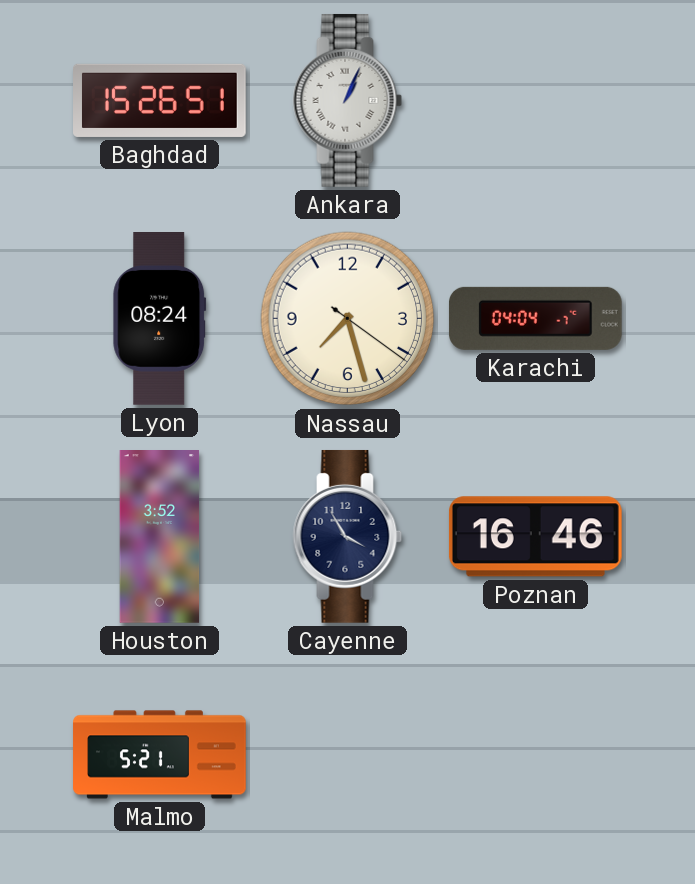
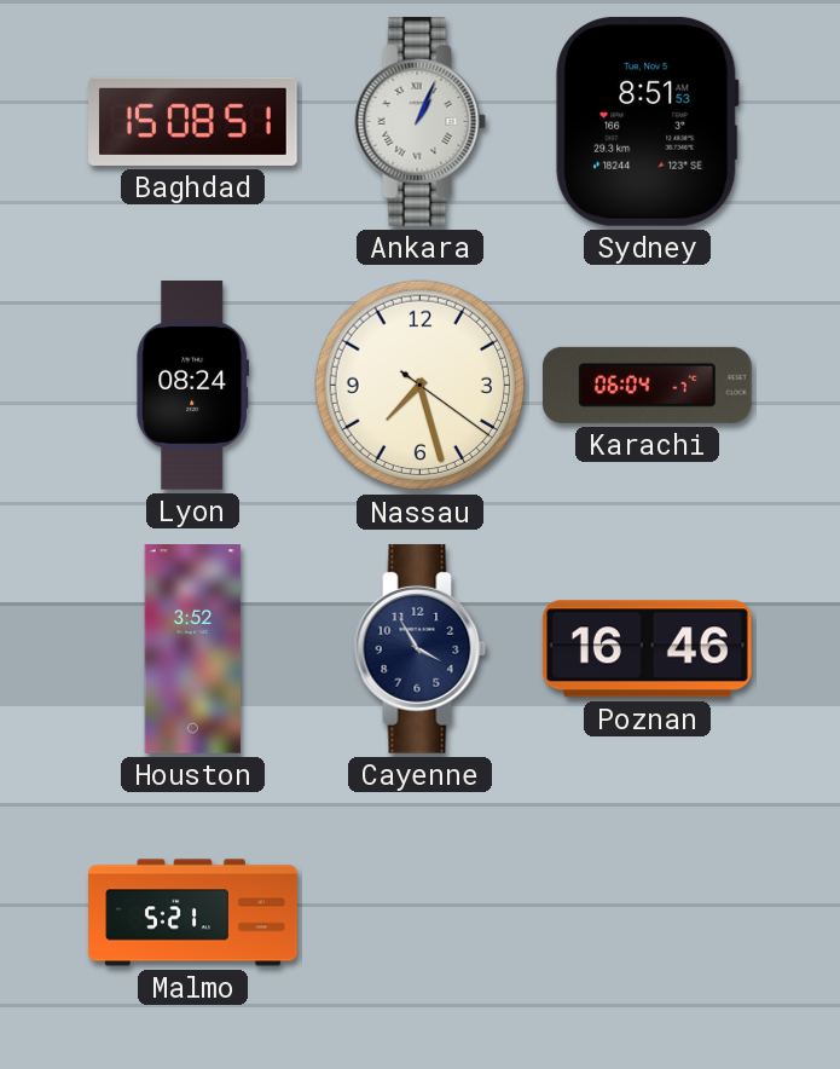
Baghdad: 15:26 -> 15:08
Sydney: none -> 8:51
Karachi: 04:04 -> 06:04
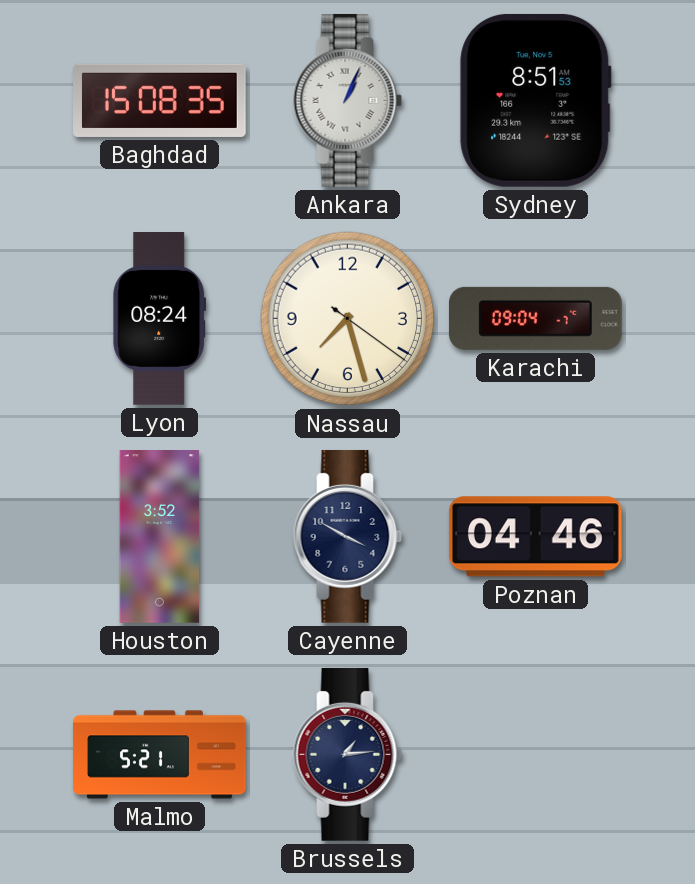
Baghdad: 15:08:51 -> 15:08:35
Karachi: 06:04 -> 09:04
Cayenne: 3:55 -> 3:50
Poznan: 16:46 -> 04:46
Brussels: none -> 1:14
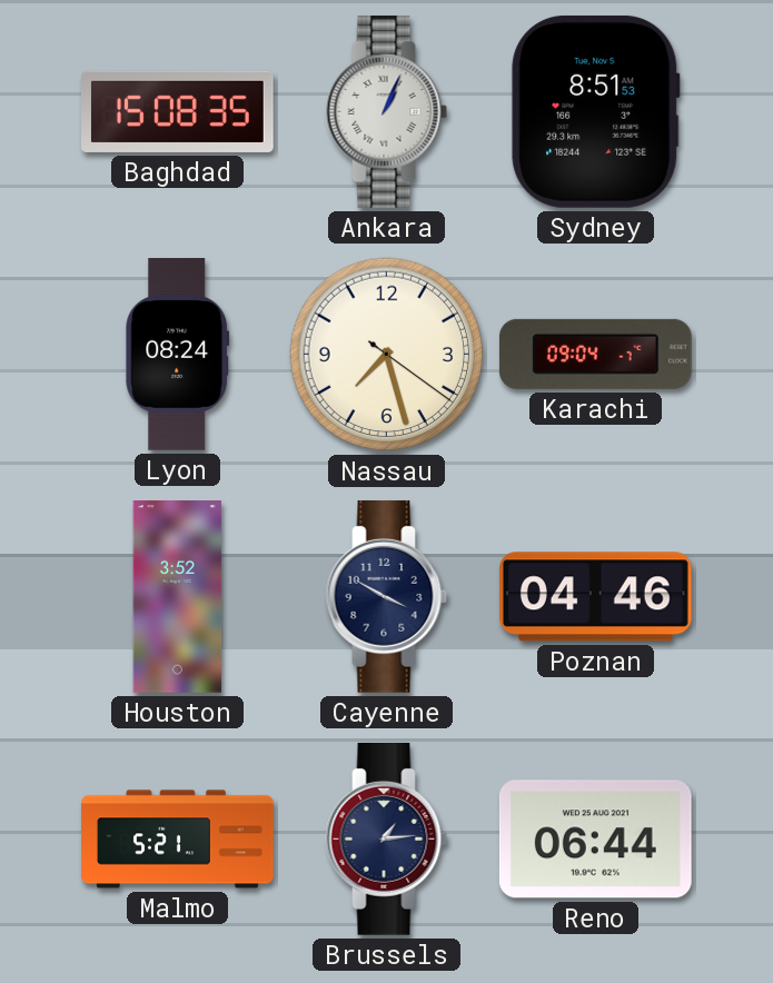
Reno: none -> 06:44
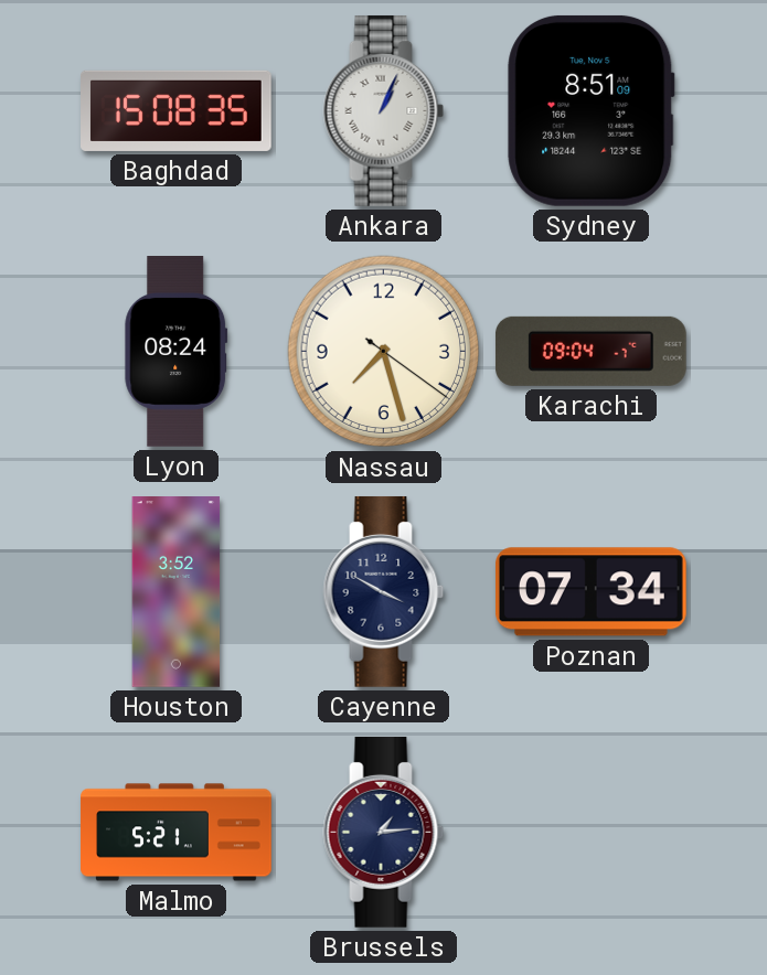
Sydney: 8:51:53 -> 8:51:09
Poznan: 04:46 -> 07:34
Reno: 06:44 -> none
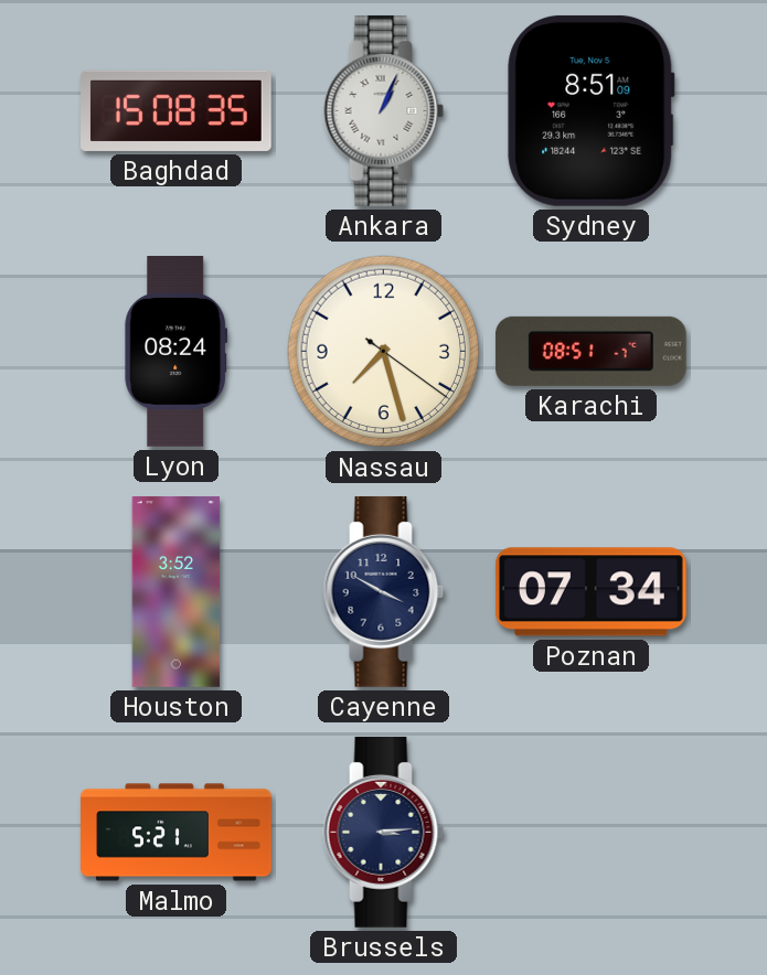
Karachi: 09:04 -> 08:51
Brussels: 1:14 -> 3:14
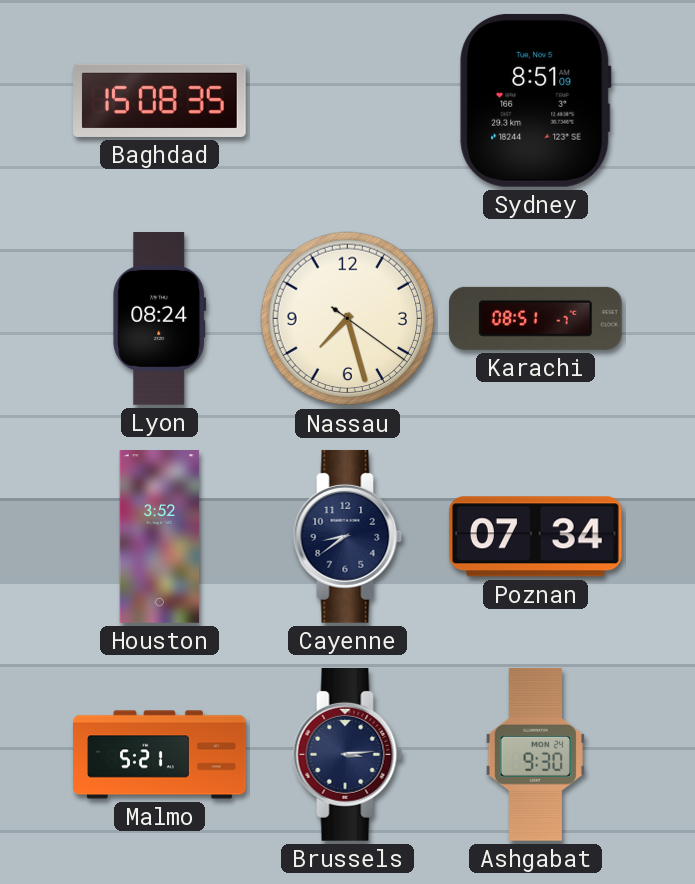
Ankara: 1:04 -> none
Cayenne: 3:50 -> 8:39
Ashgabat: none -> 9:30
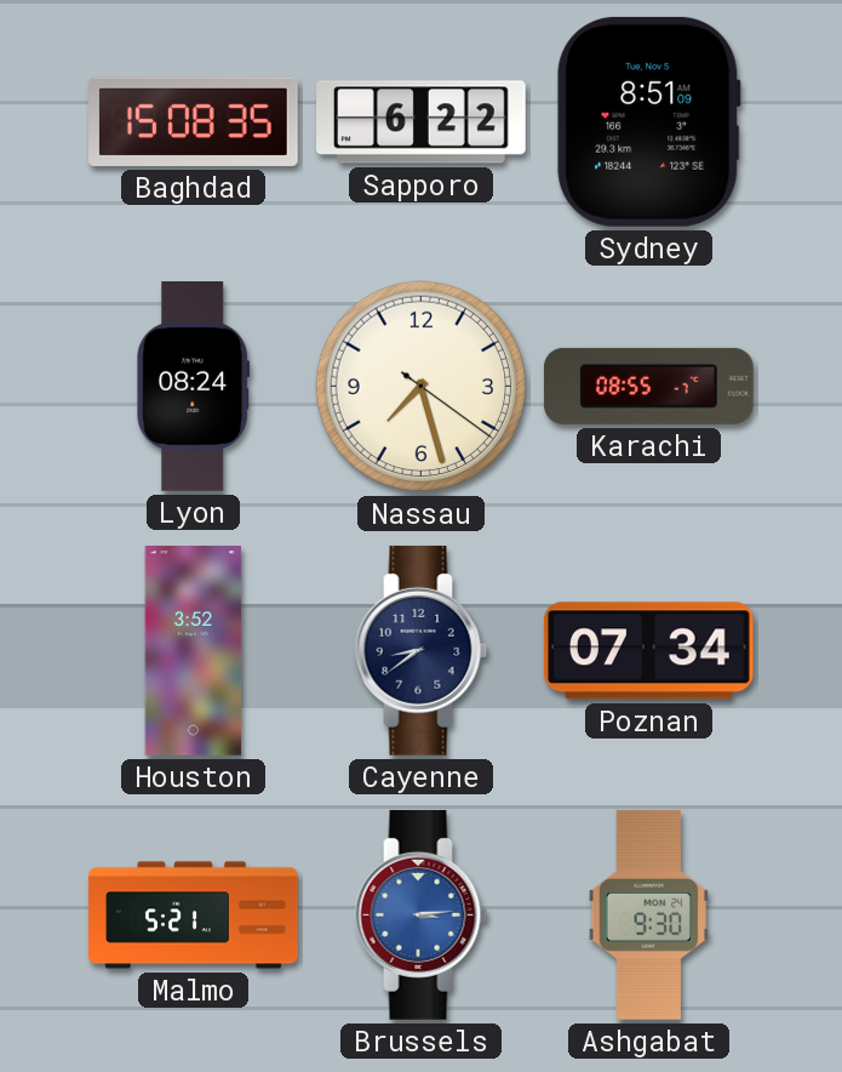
Sapporo: none -> 6:22
Karachi: 08:51 -> 08:55
Brussels dial: navy -> blue
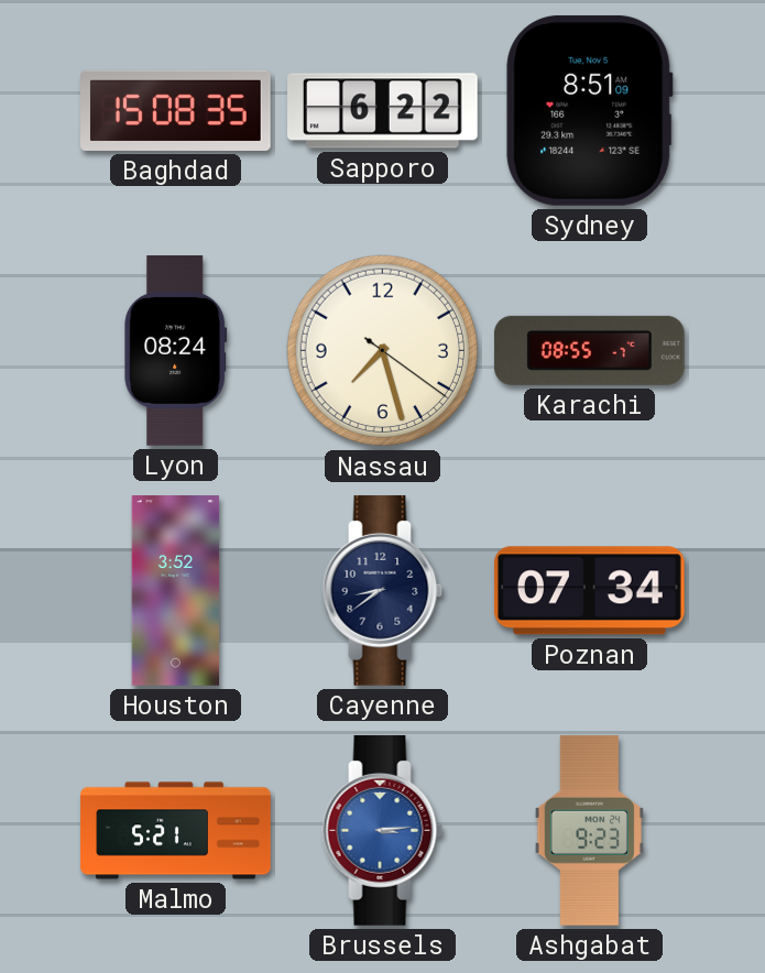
Ashgabat: 9:30 -> 9:23
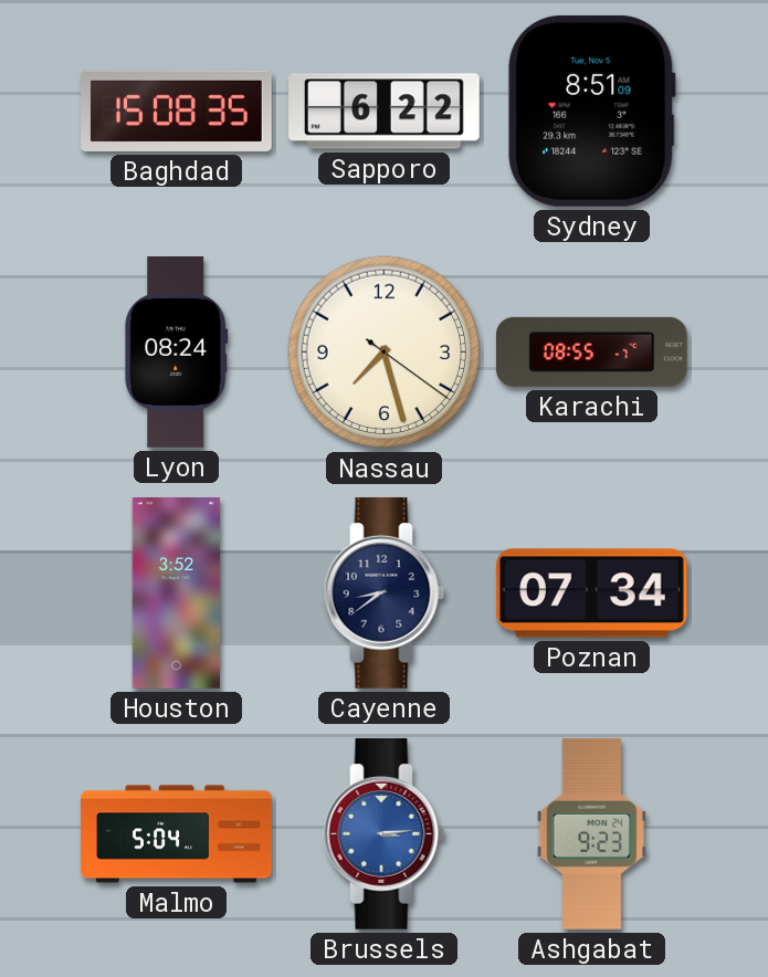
Malmo: 5:21 -> 5:04
